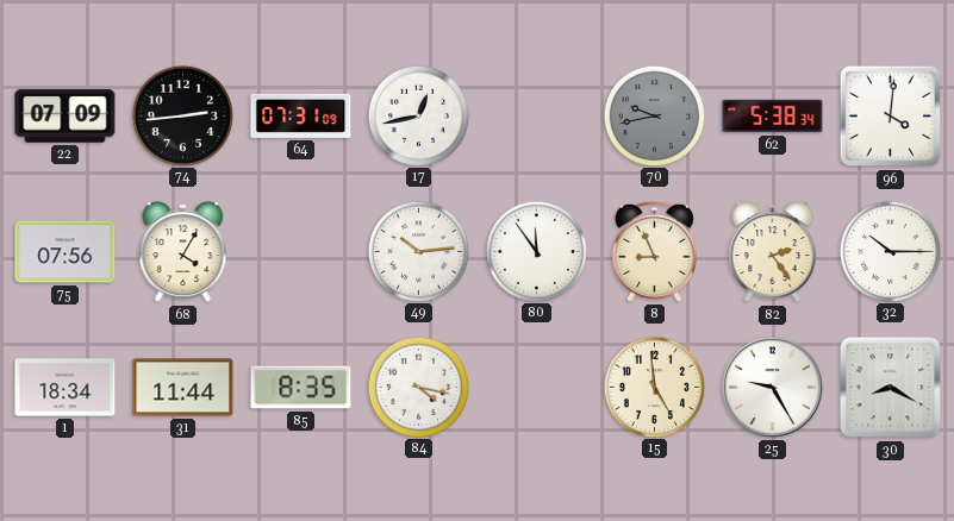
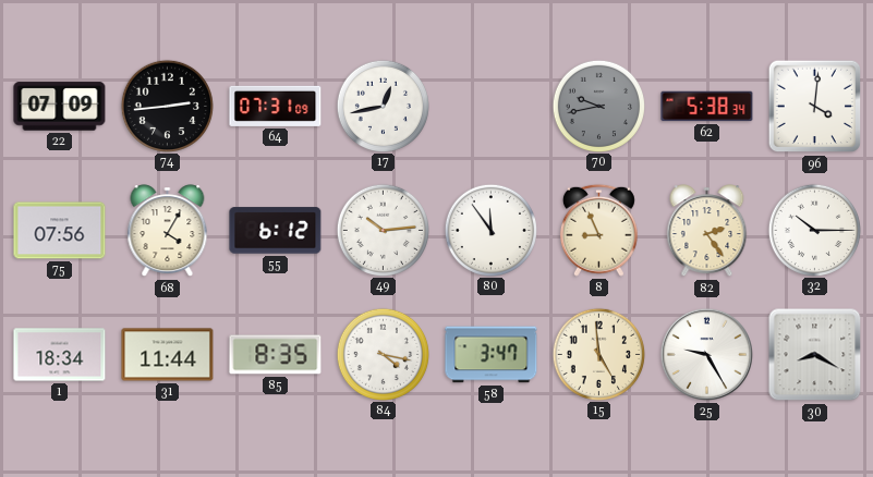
55: none -> 6:12
58: none -> 3:47
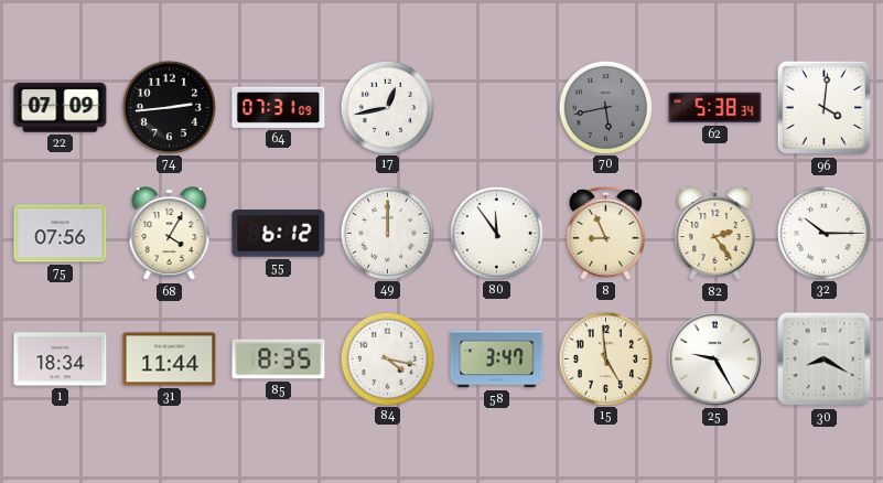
70: 9:43 -> 5:43
49: 10:14 -> 12:00
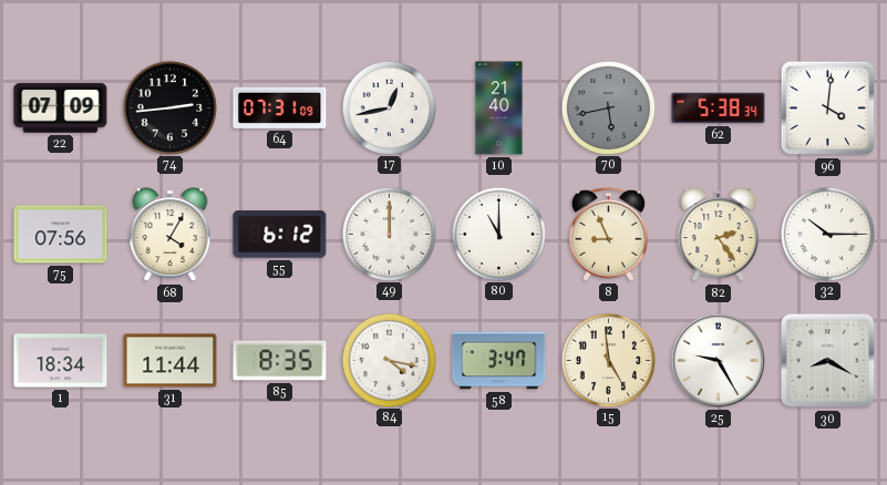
10: none -> 21:40
80: 11:54 -> 11:00
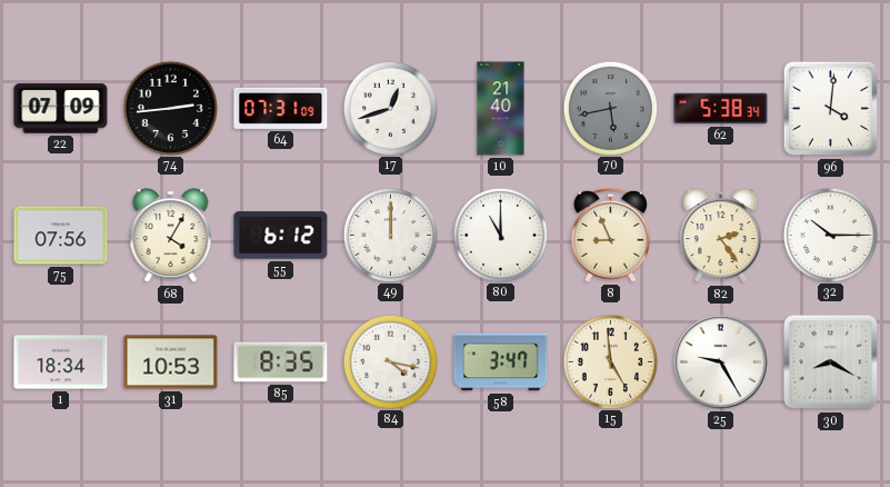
17: 12:43 -> 12:42
31: 11:44 -> 10:53
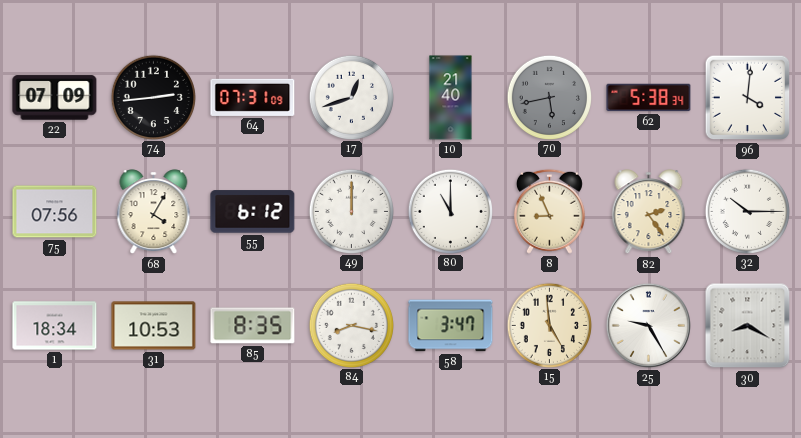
84: 4:17 -> 8:17
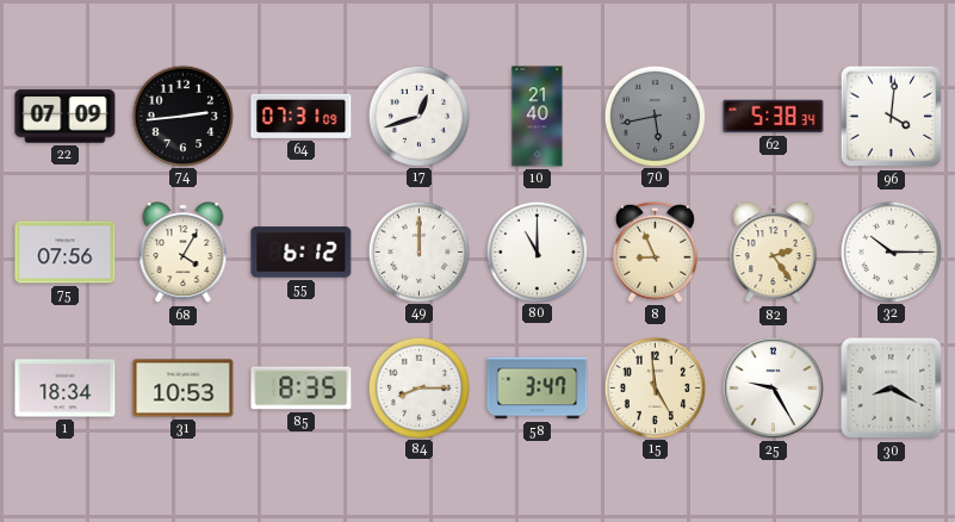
84: 8:17 -> 8:15
